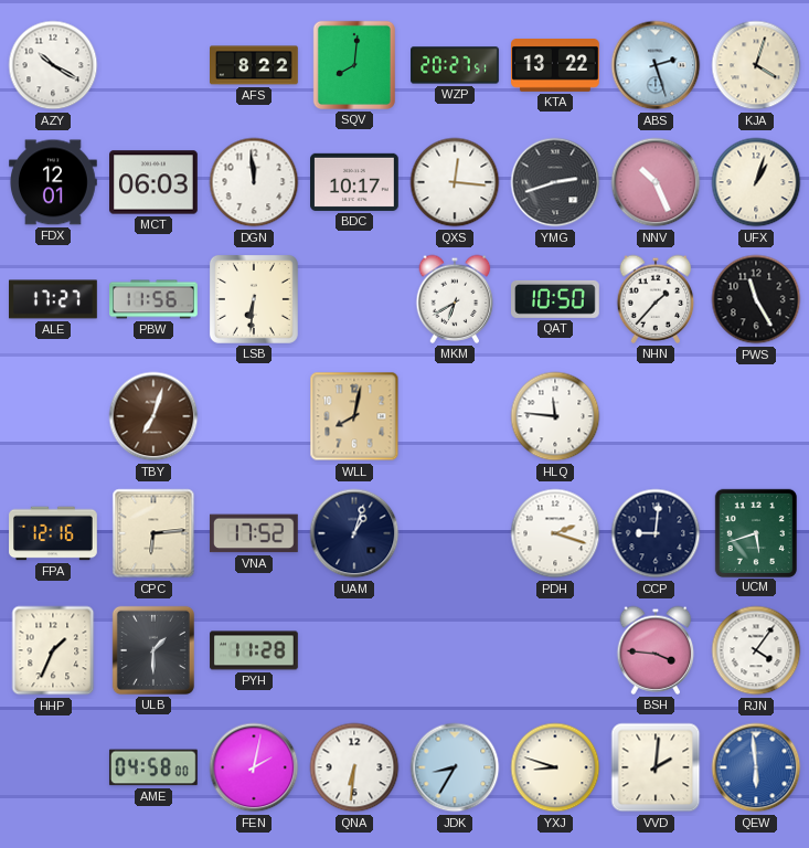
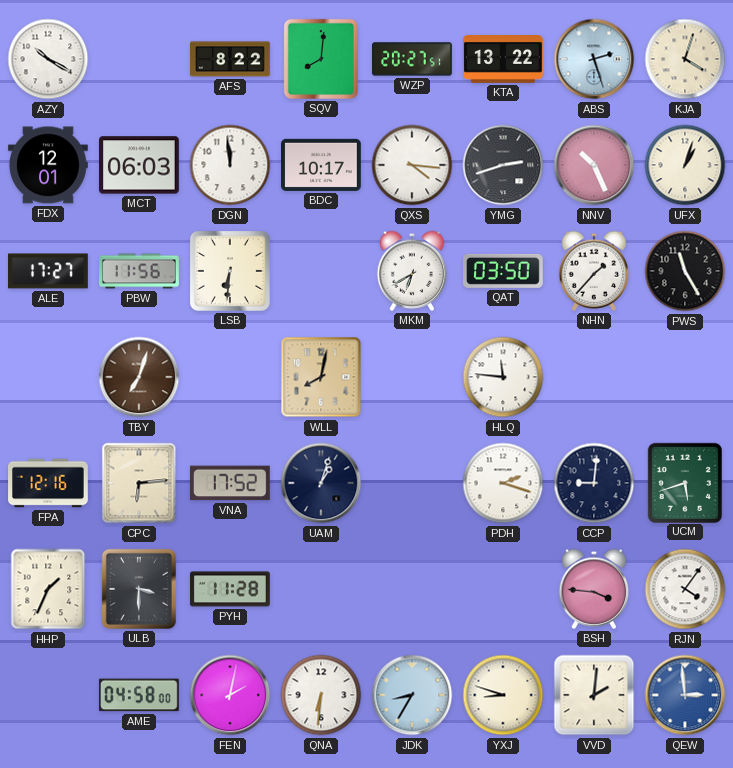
QXS: 12:16 -> 4:16
QAT: 10:50 -> 03:50
ULB: 1:30 -> 3:30
QEW: 5:59 -> 2:59
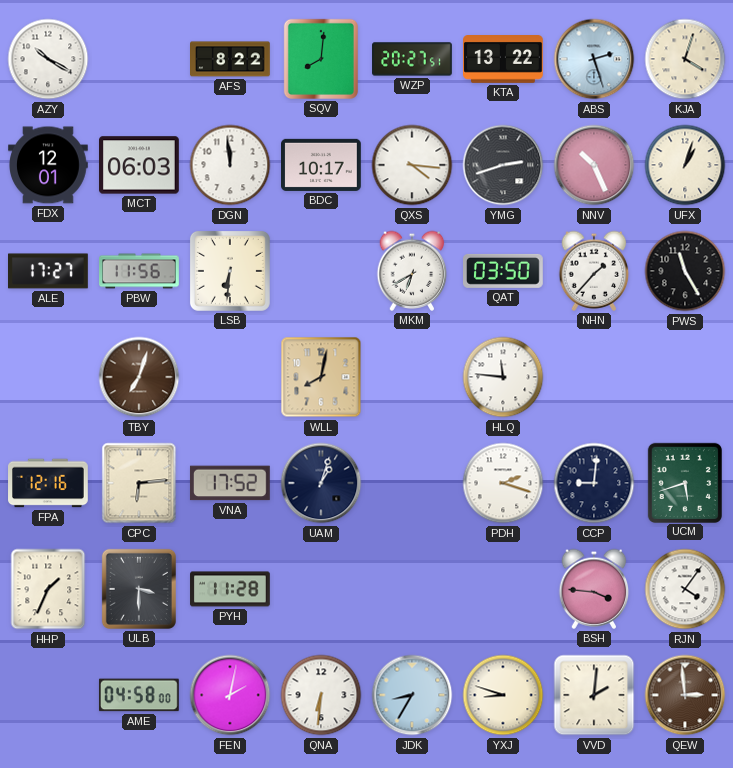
QEW dial: blue -> brown
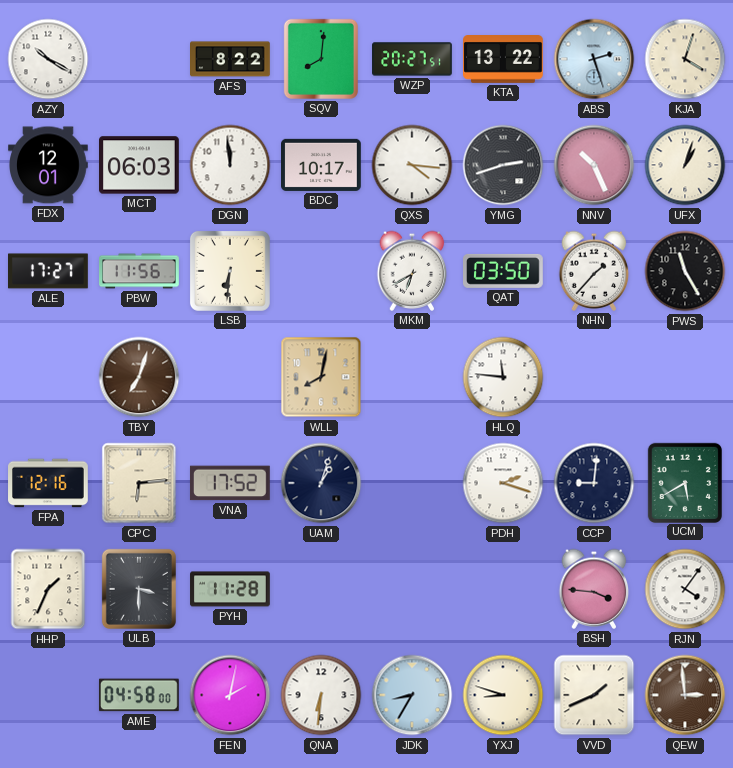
UCM: 5:42 -> 5:40
VVD: 2:01 -> 1:41
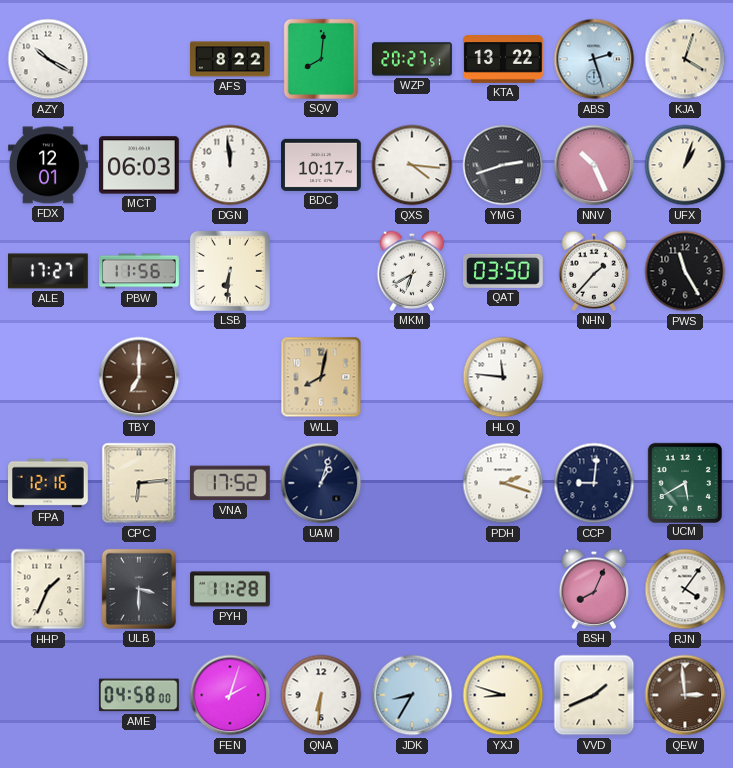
TBY: 7:03 -> 7:00
BSH: 3:46 -> 8:04
FEN: 2:02 -> 2:03
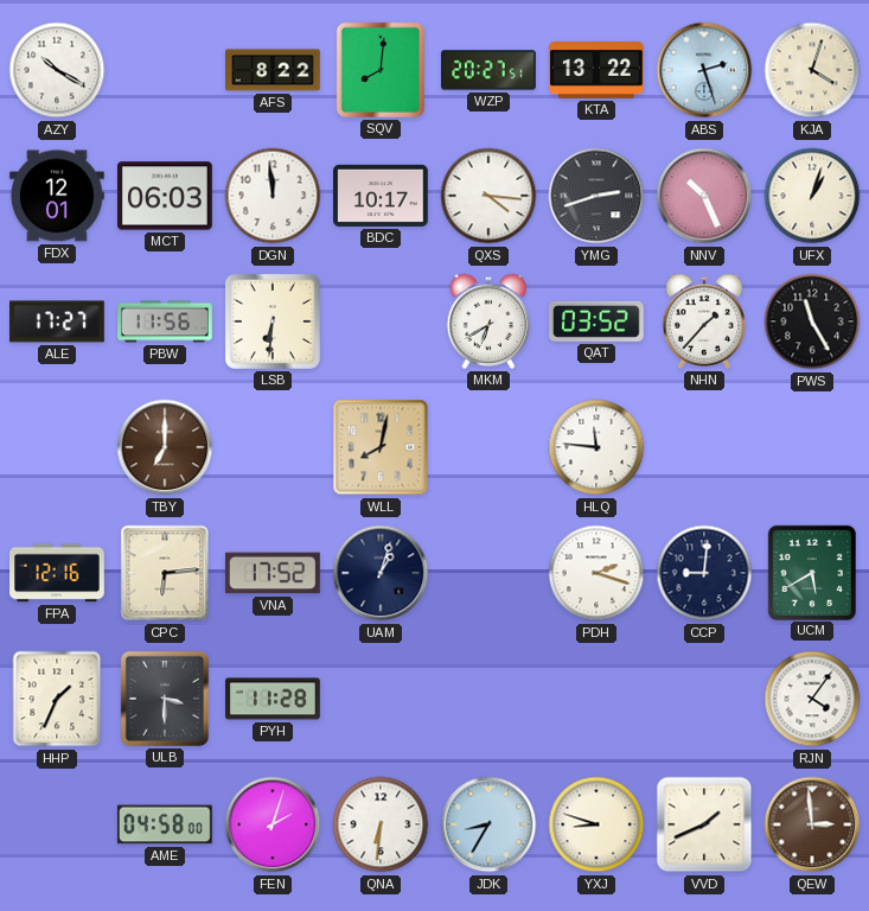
QAT: 03:50 -> 03:52
BSH: 8:04 -> none
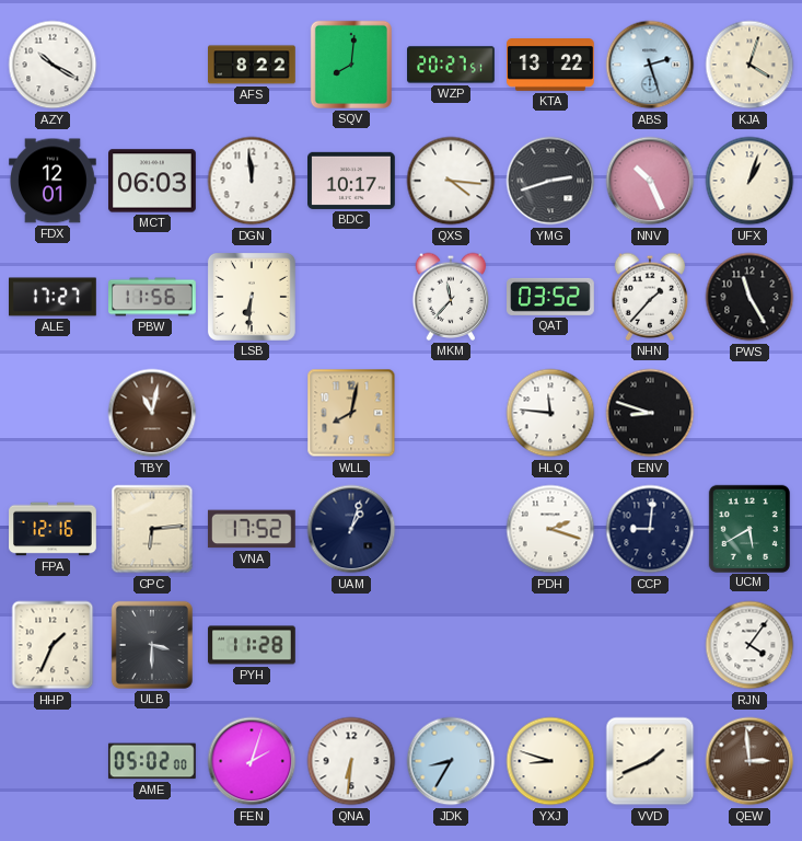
MKM: 6:40 -> 11:37
TBY: 7:00 -> 11:02
ENV: none -> 8:48
AME: 04:58 -> 05:02
